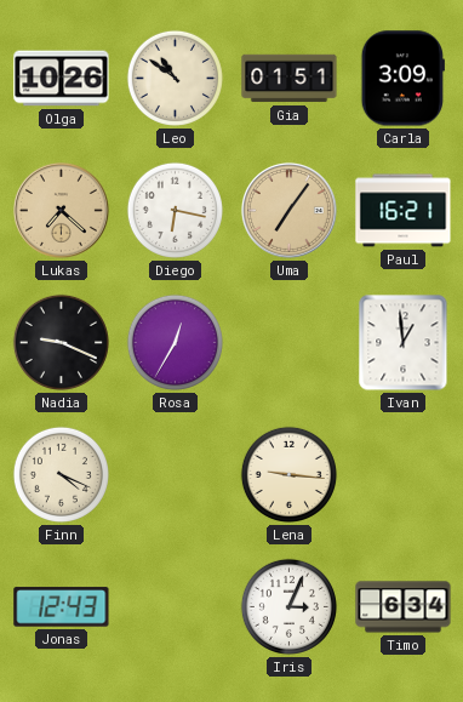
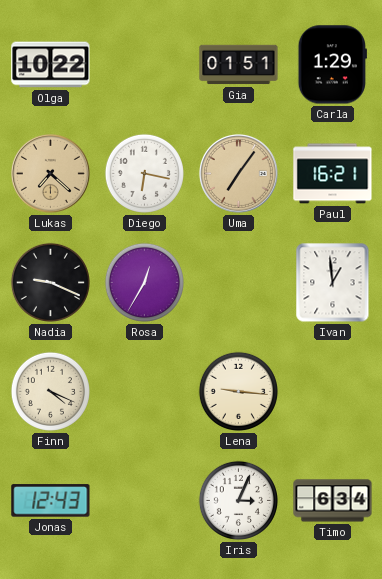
Olga: 10:26 -> 10:22
Leo: 10:51 -> none
Carla: 3:09 -> 1:29
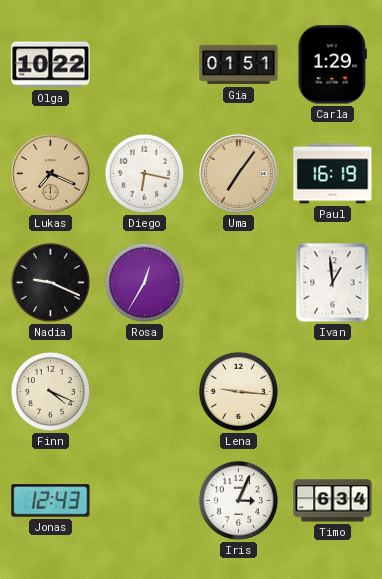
Lukas: 7:22 -> 7:19
Paul: 16:21 -> 16:19
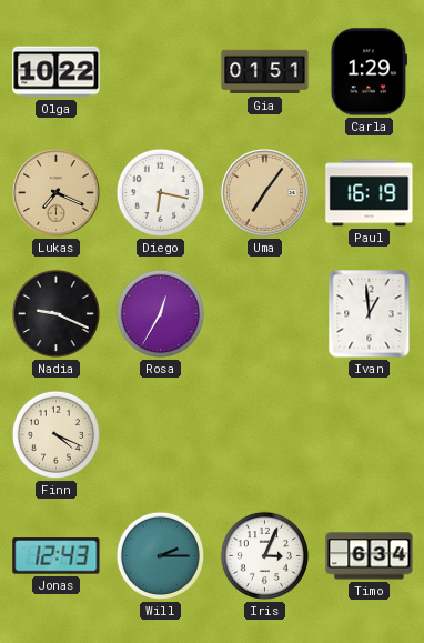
Lena: 9:16 -> none
Will: none -> 2:15
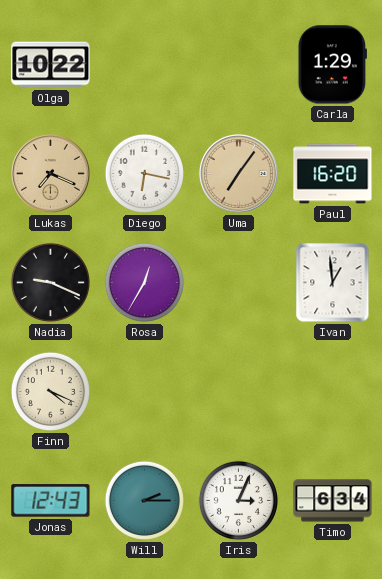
Gia: 01:51 -> none
Paul: 16:19 -> 16:20
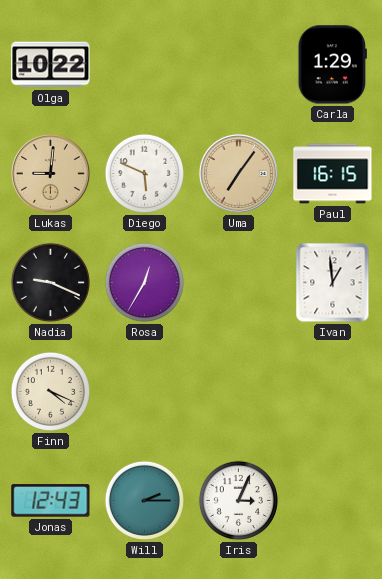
Lukas: 7:19 -> 9:01
Diego: 6:17 -> 5:49
Paul: 16:20 -> 16:15
Timo: 6:34 -> none
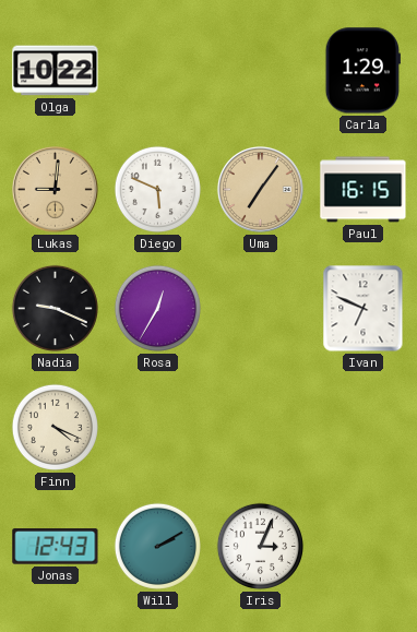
Ivan: 12:59 -> 6:49
Will: 2:15 -> 2:10
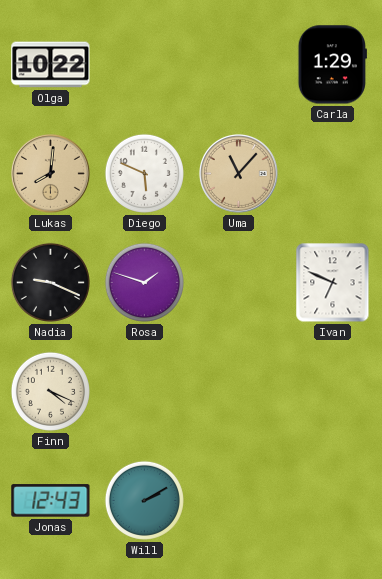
Lukas: 9:01 -> 8:01
Uma: 7:06 -> 11:07
Paul: 16:15 -> none
Rosa: 12:35 -> 1:48
Iris: 3:04 -> none
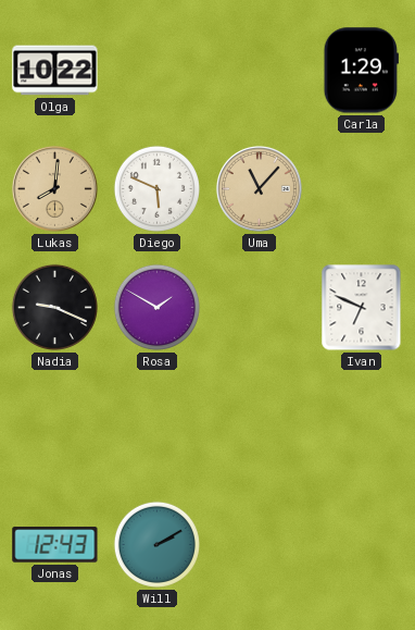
Rosa: 1:48 -> 1:50
Finn: 4:19 -> none
